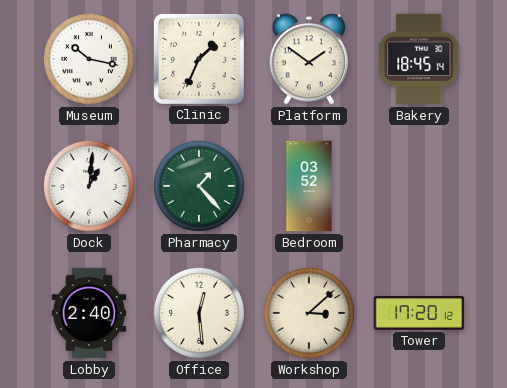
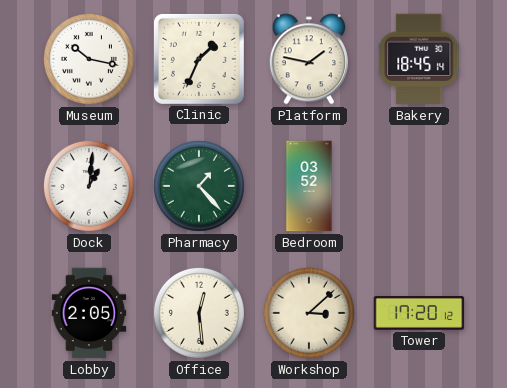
Platform: 1:51 -> 1:47
Lobby: 2:40 -> 2:05
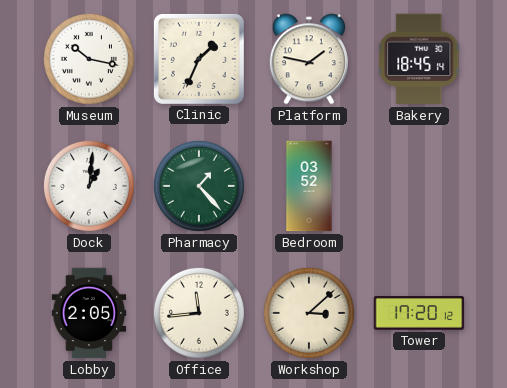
Office: 12:29 -> 11:44
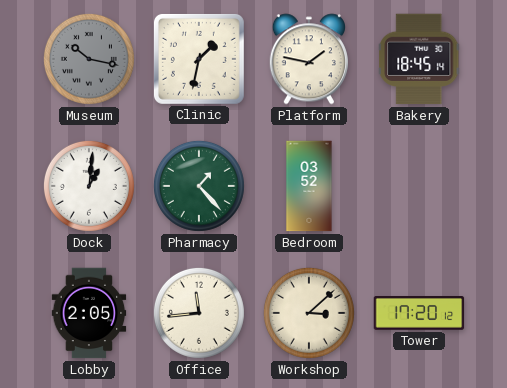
Museum dial: white -> grey
Clinic: 1:34 -> 1:32
